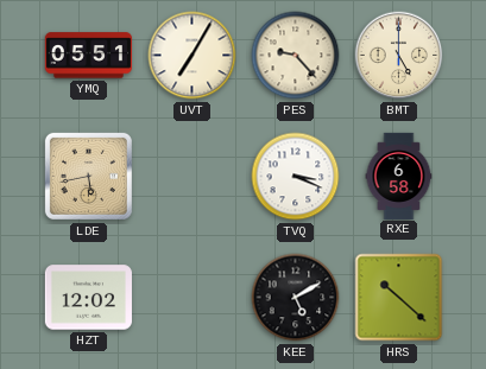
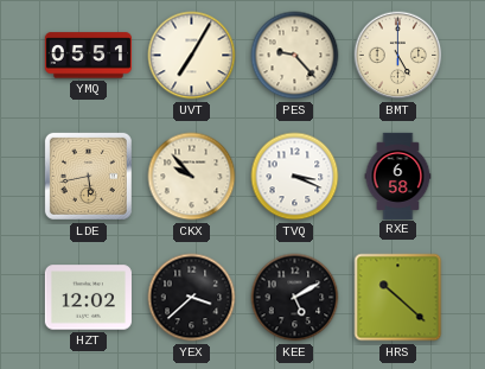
CKX: none -> 9:53
YEX: none -> 3:38
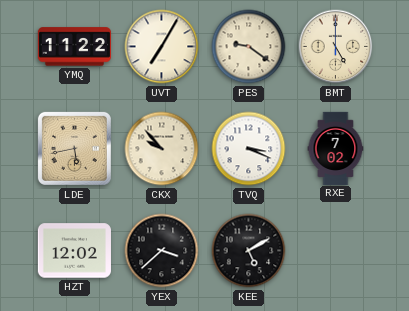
YMQ: 05:51 -> 11:22
PES: 9:23 -> 9:21
RXE: 6:58 -> 7:02
HRS: 10:22 -> none
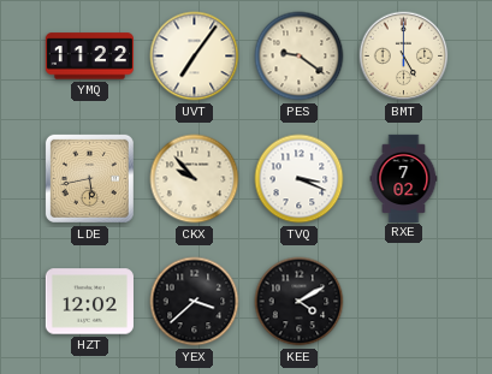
UVT: 7:05 -> 7:06
KEE: 5:10 -> 4:10
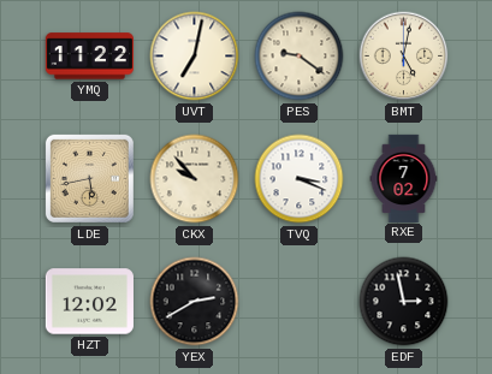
UVT: 7:06 -> 7:02
BMT: 5:00 -> 5:02
YEX: 3:38 -> 2:40
KEE: 4:10 -> none
EDF: none -> 2:58
